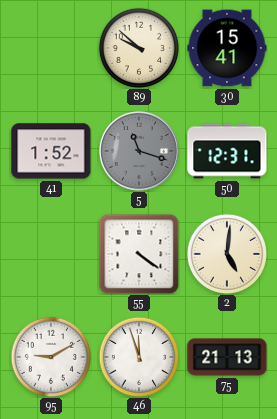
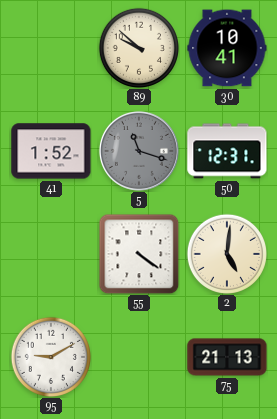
30: 15:41 -> 10:41
46: 11:57 -> none
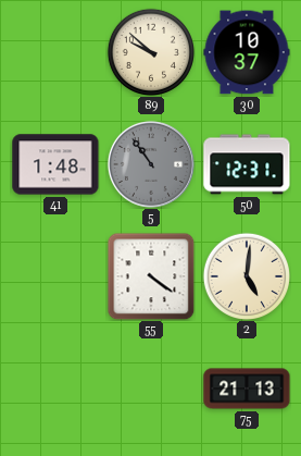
30: 10:41 -> 10:37
41: 1:52 -> 1:48
5: 11:18 -> 10:54
95: 9:10 -> none
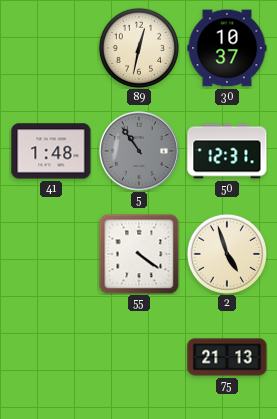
89: 9:52 -> 12:32
2: 5:01 -> 4:57
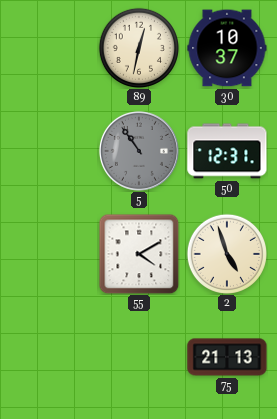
41: 1:48 -> none
55: 4:21 -> 4:10
